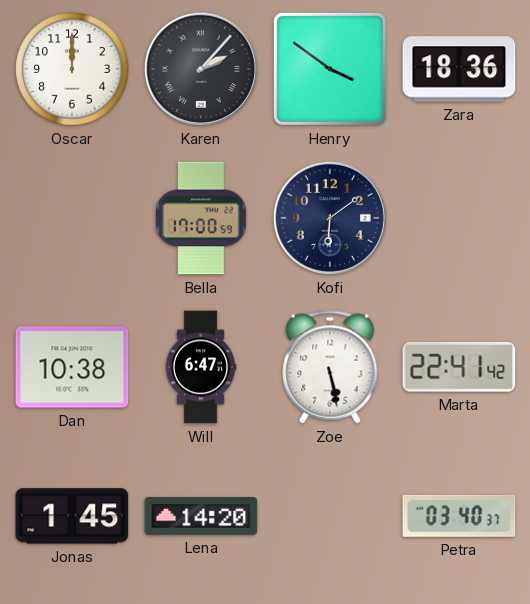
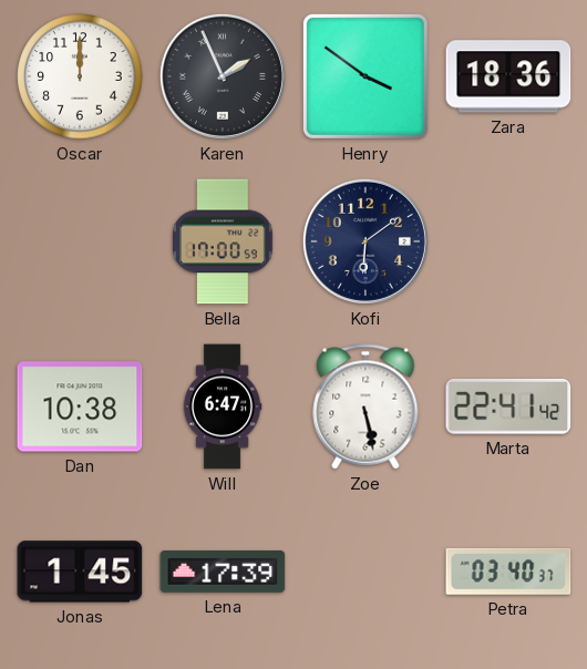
Karen: 2:07 -> 1:56
Lena: 14:20 -> 17:39
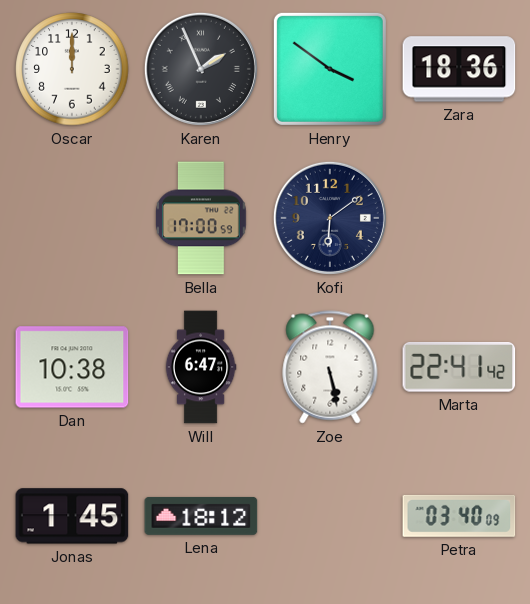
Lena: 17:39 -> 18:12
Petra: 03:40:37 -> 03:40:09
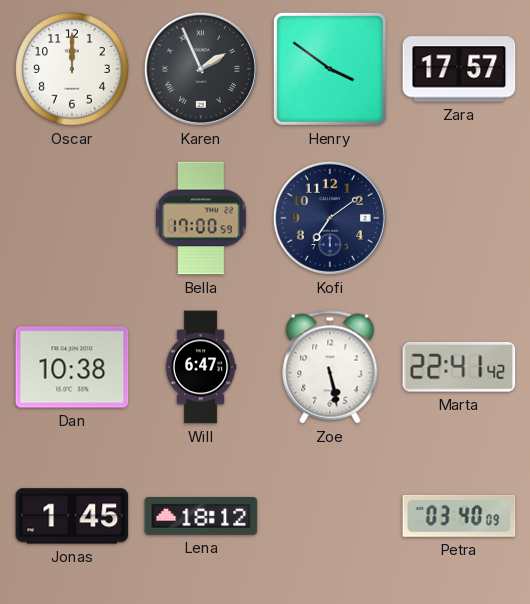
Zara: 18:36 -> 17:57
Kofi: 6:09 -> 7:09
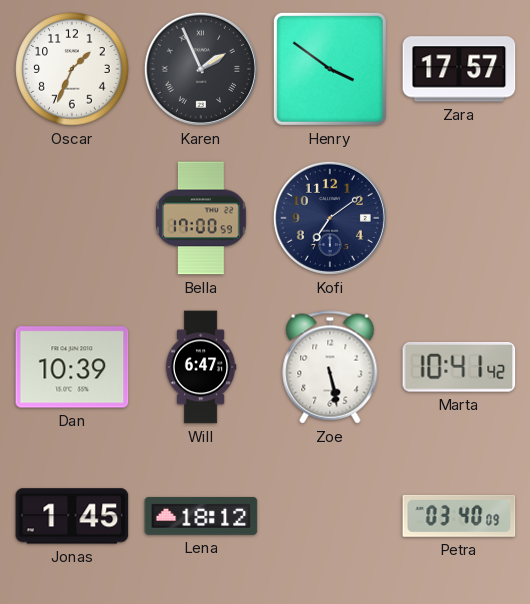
Oscar: 12:00 -> 1:34
Dan: 10:38 -> 10:39
Marta: 22:41 -> 10:41
